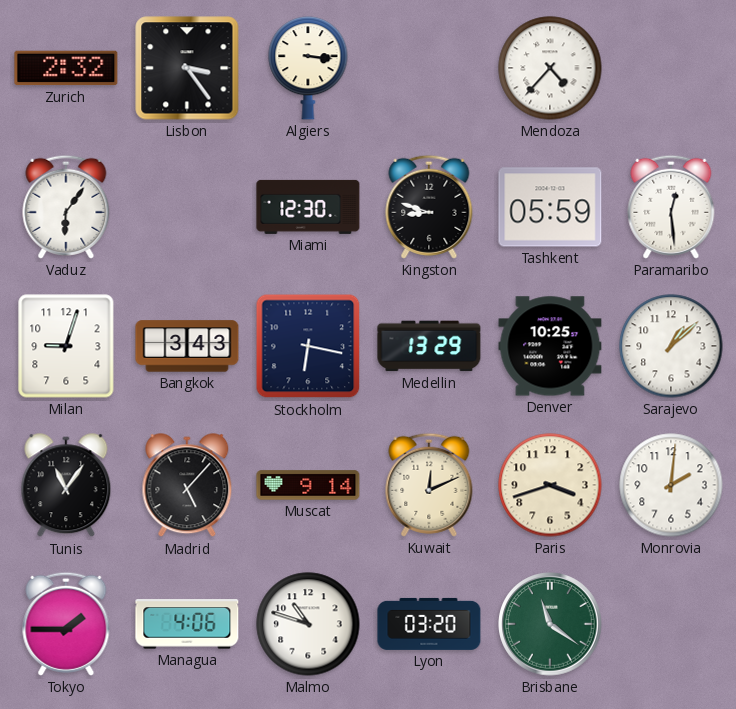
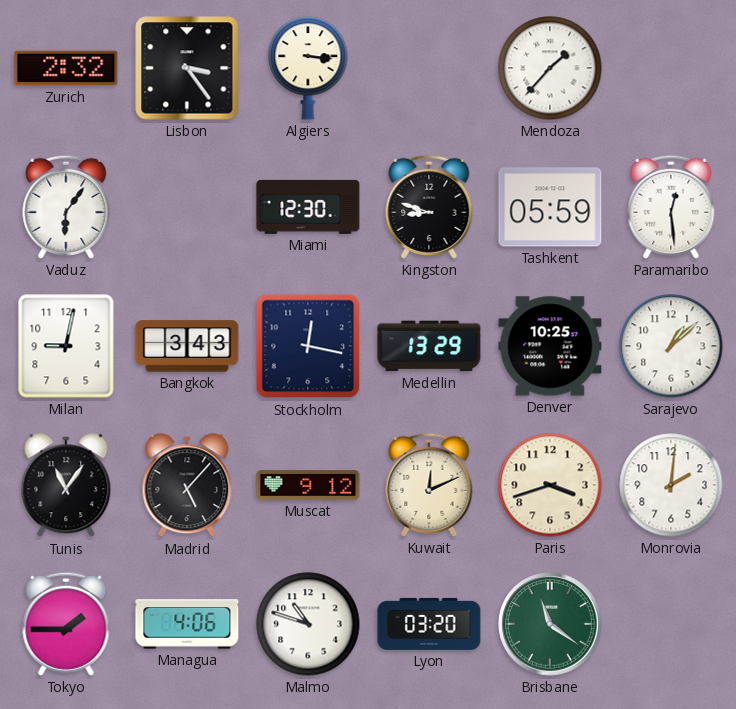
Mendoza: 4:37 -> 1:37
Milan: 9:03 -> 9:02
Stockholm: 6:17 -> 12:17
Muscat: 9:14 -> 9:12
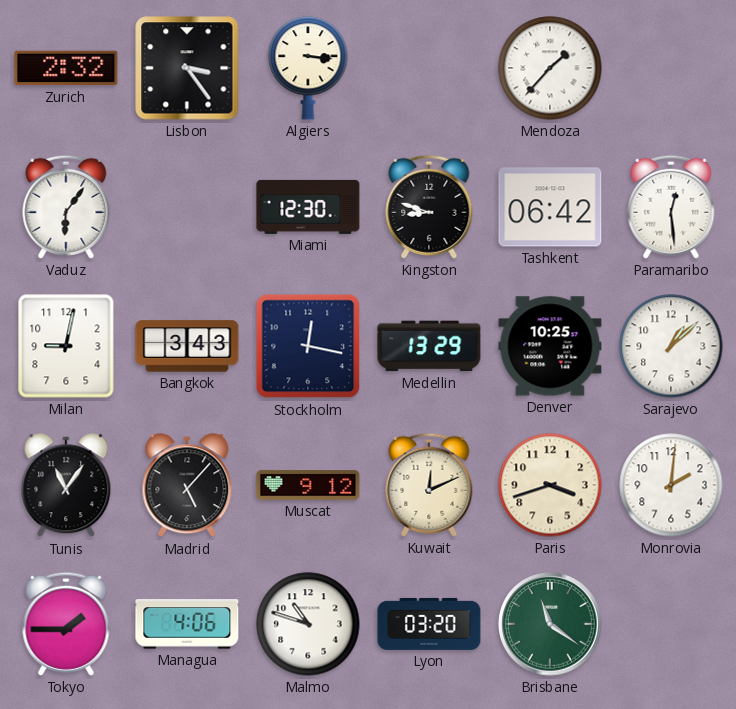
Tashkent: 05:59 -> 06:42
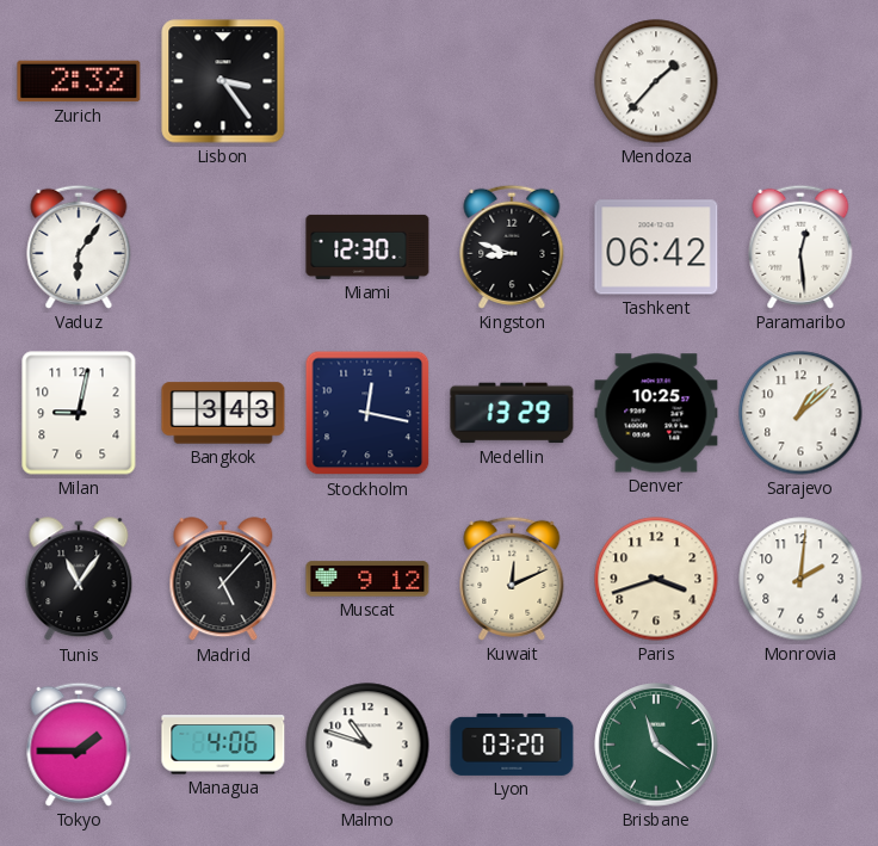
Algiers: 3:16 -> none
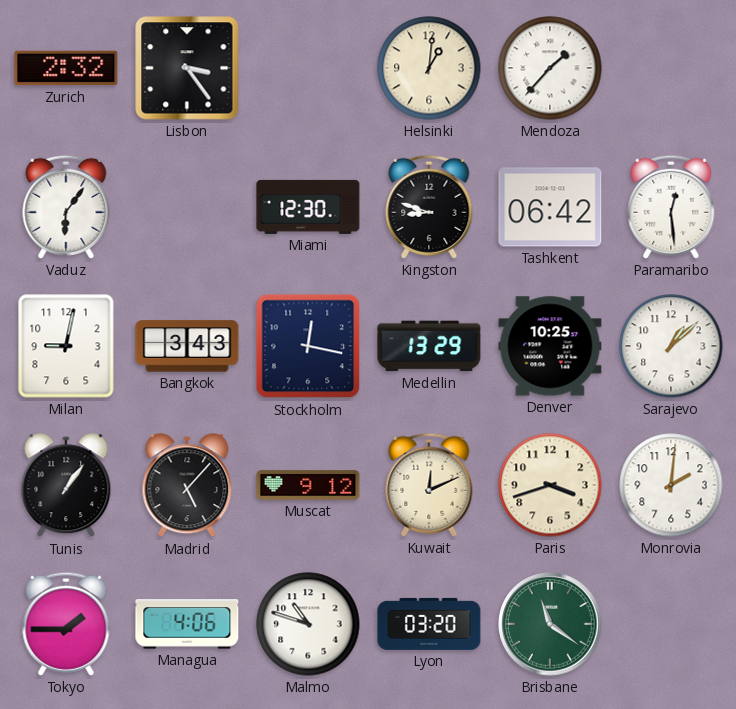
Helsinki: none -> 1:01
Tunis: 11:06 -> 1:06
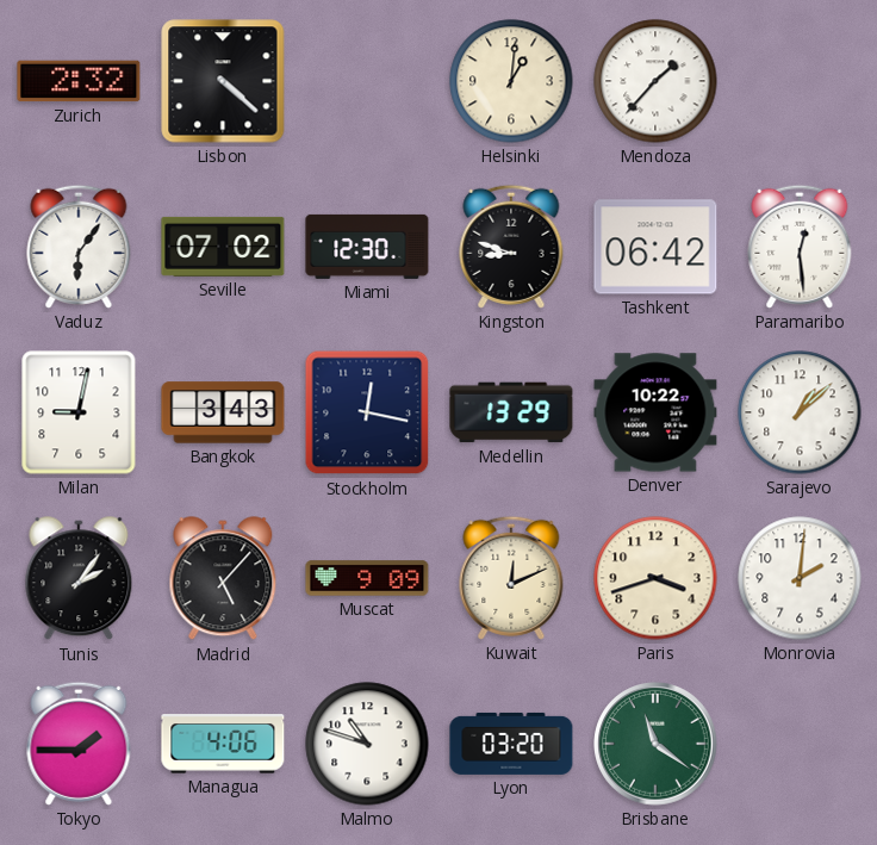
Lisbon: 3:24 -> 4:22
Seville: none -> 07:02
Denver: 10:25 -> 10:22
Tunis: 1:06 -> 2:06
Muscat: 9:12 -> 9:09
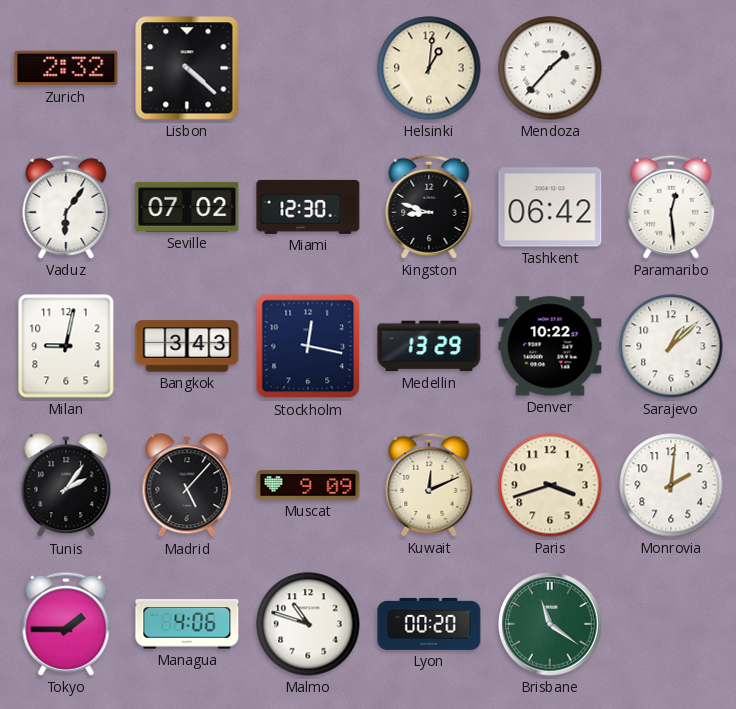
Lyon: 03:20 -> 00:20
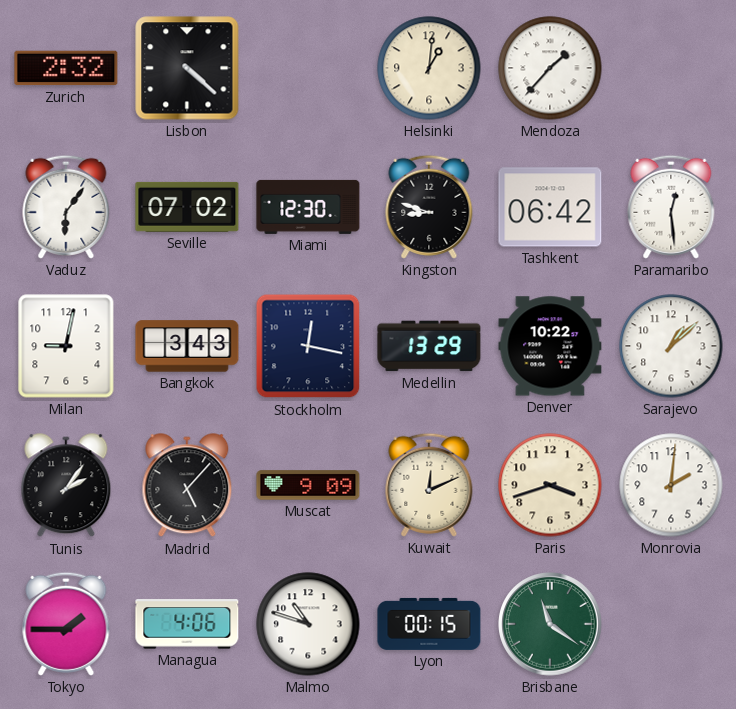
Lyon: 00:20 -> 00:15
